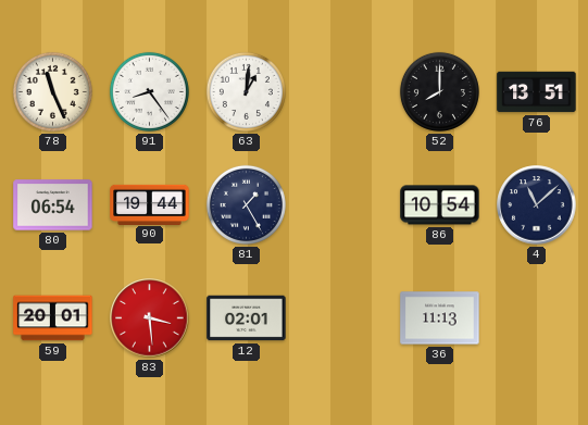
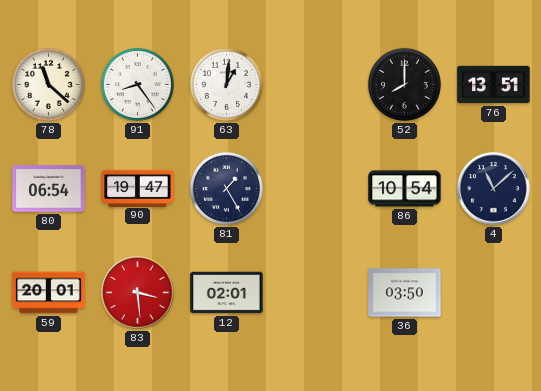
78: 11:26 -> 11:22
90: 19:44 -> 19:47
36: 11:13 -> 03:50
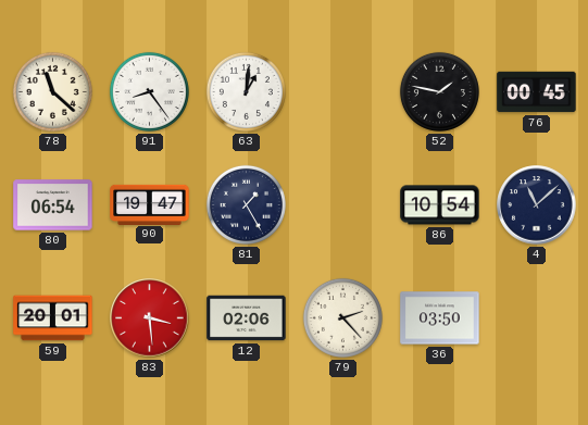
52: 8:00 -> 1:47
76: 13:51 -> 00:45
12: 02:01 -> 02:06
79: none -> 2:23
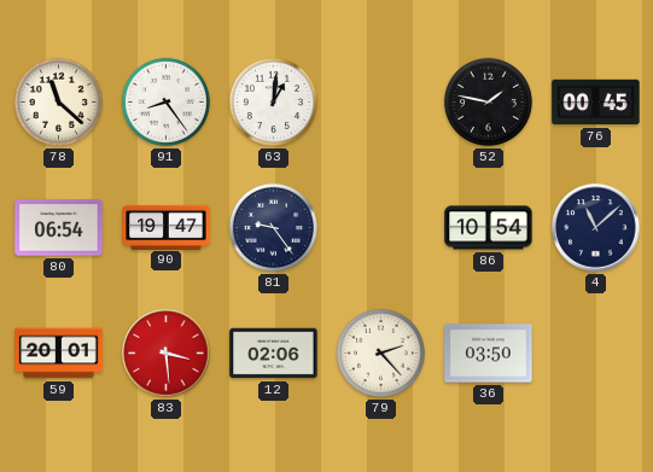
81: 1:25 -> 9:24
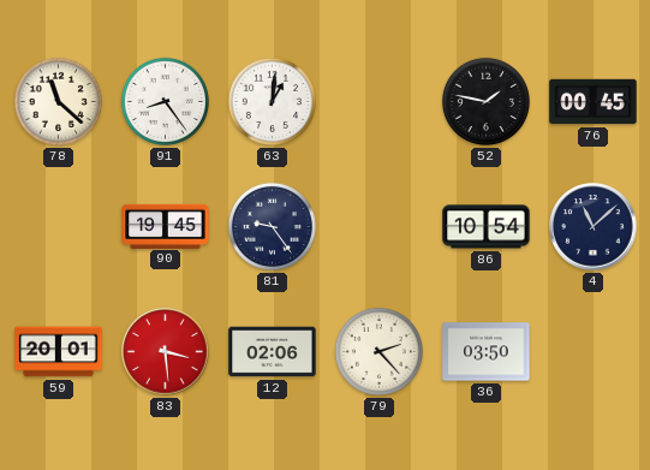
80: 06:54 -> none
90: 19:47 -> 19:45
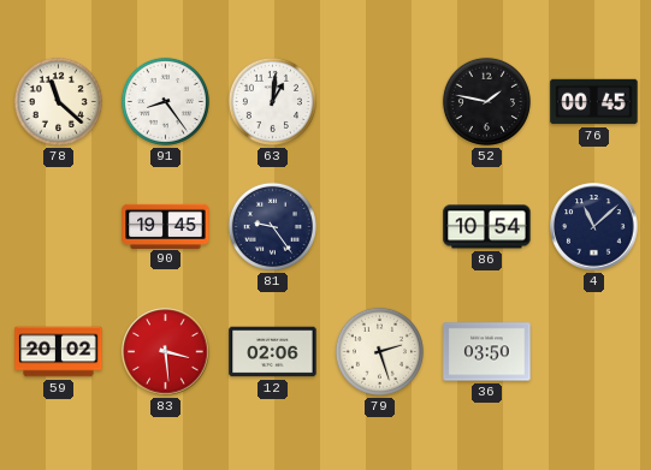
59: 20:01 -> 20:02
79: 2:23 -> 2:27
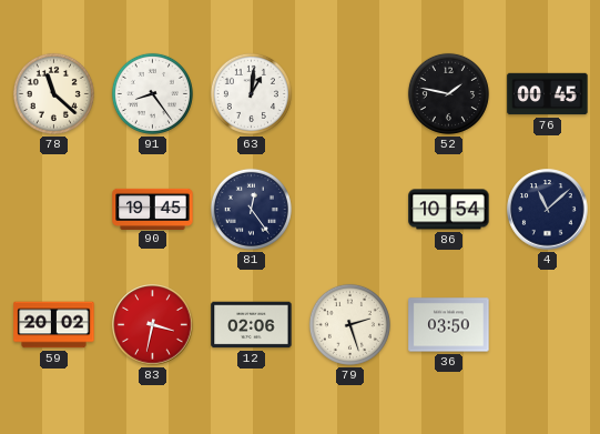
81: 9:24 -> 12:24
83: 3:29 -> 3:32
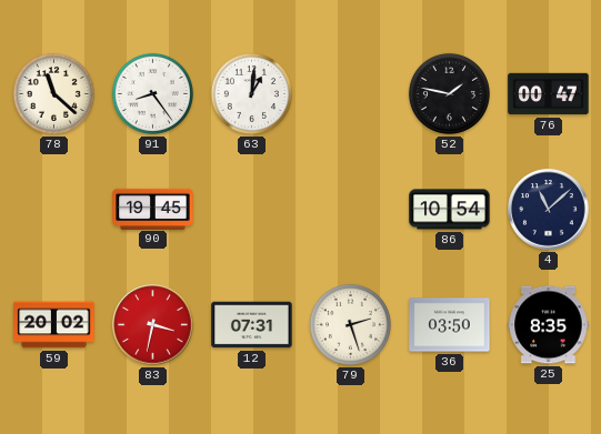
76: 00:45 -> 00:47
81: 12:24 -> none
12: 02:06 -> 07:31
25: none -> 8:35
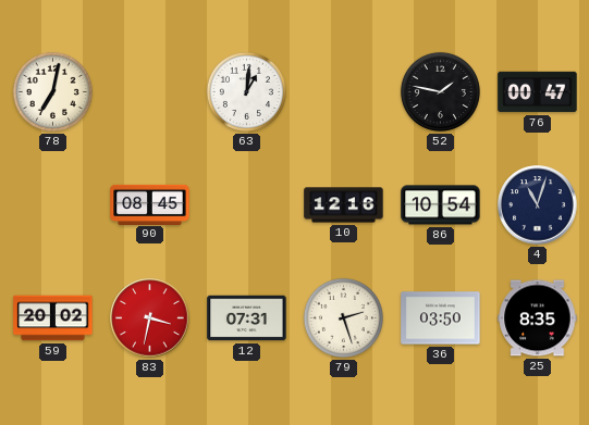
78: 11:22 -> 7:02
91: 8:24 -> none
90: 19:45 -> 08:45
10: none -> 12:16
4: 11:08 -> 11:03
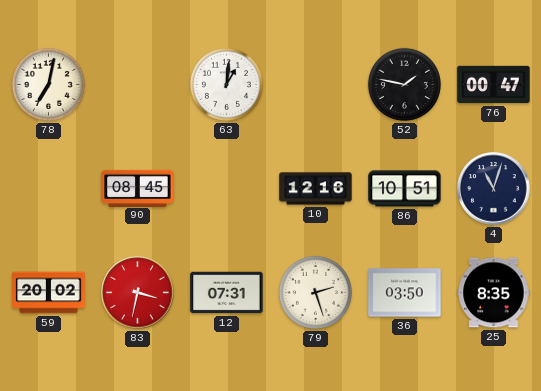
86: 10:54 -> 10:51
